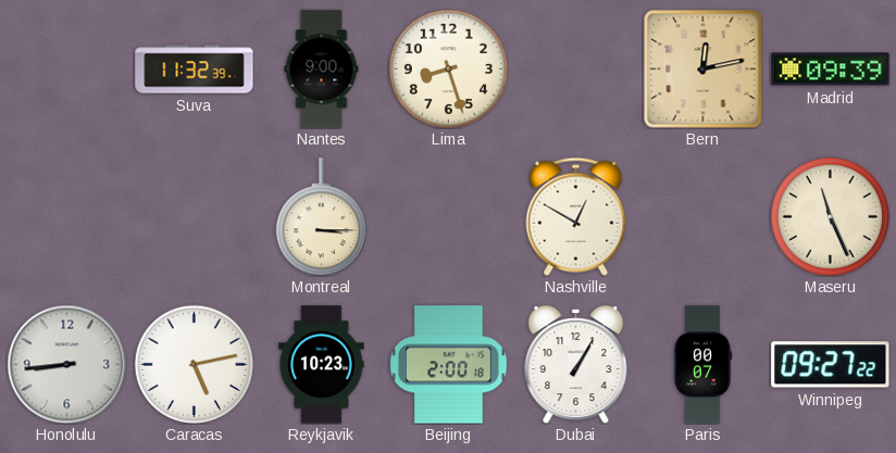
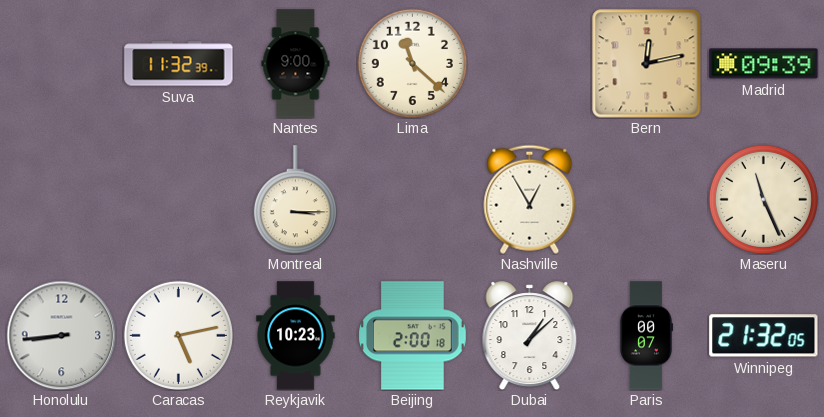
Lima: 8:27 -> 11:22
Nashville: 12:50 -> 12:55
Dubai: 1:05 -> 1:08
Winnipeg: 09:27 -> 21:32
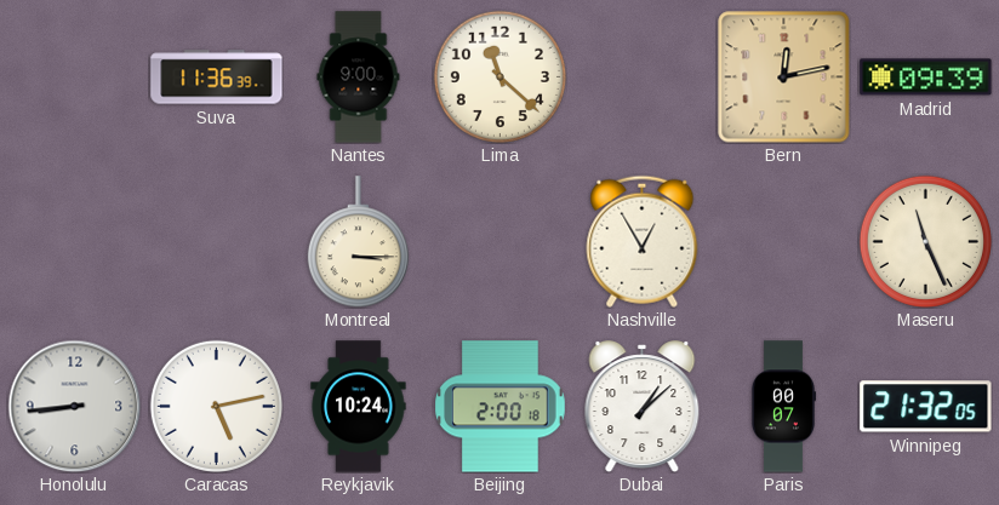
Suva: 11:32 -> 11:36
Reykjavik: 10:23 -> 10:24
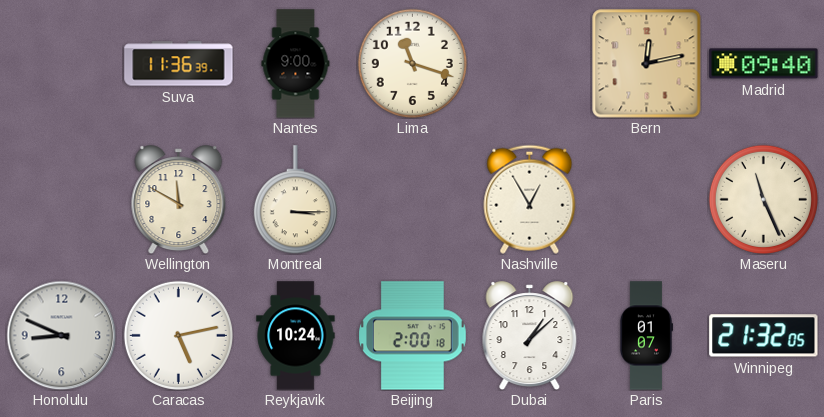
Lima: 11:22 -> 11:18
Madrid: 09:39 -> 09:40
Wellington: none -> 11:50
Honolulu: 8:44 -> 8:49
Paris: 00:07 -> 01:07
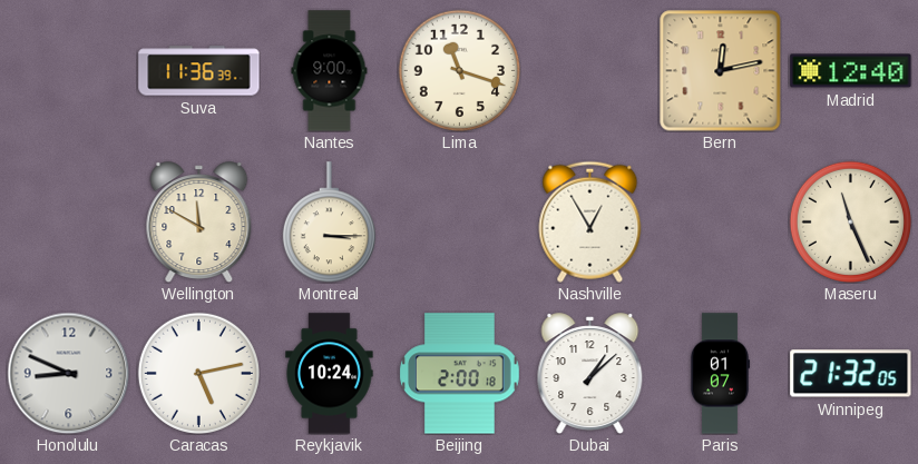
Madrid: 09:40 -> 12:40
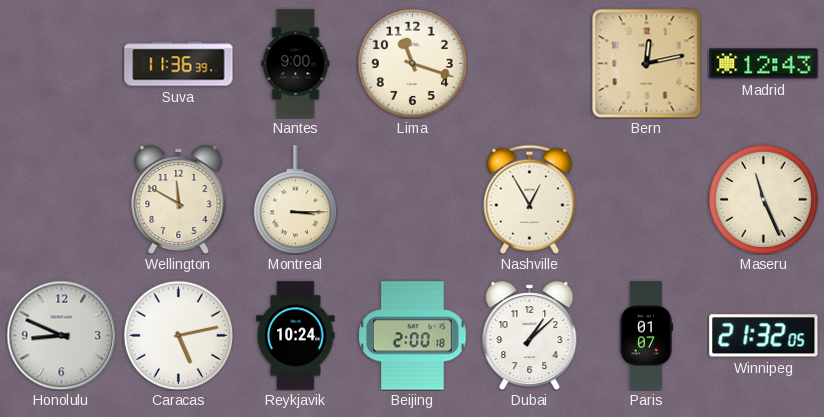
Madrid: 12:40 -> 12:43
